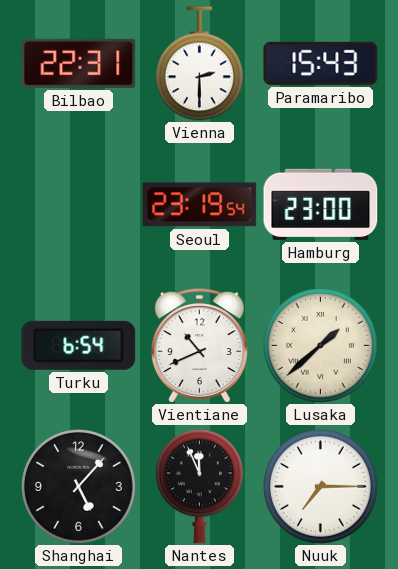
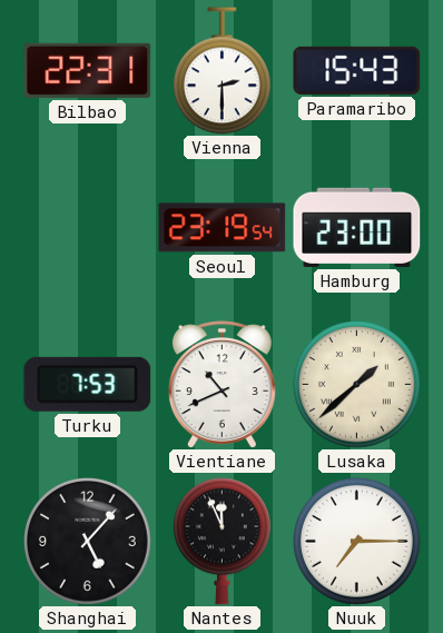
Turku: 6:54 -> 7:53
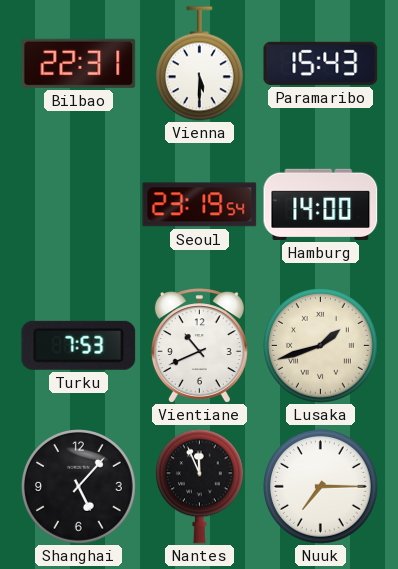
Vienna: 2:30 -> 5:30
Hamburg: 23:00 -> 14:00
Lusaka: 1:38 -> 1:42
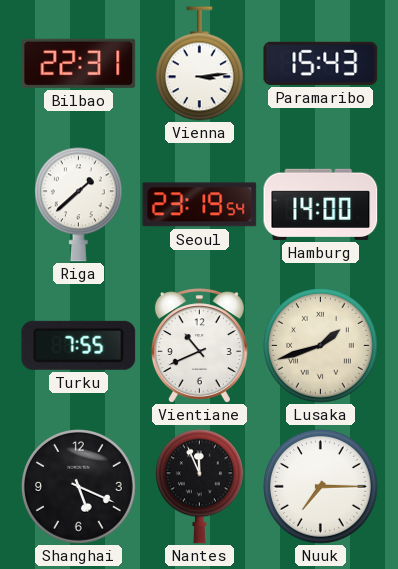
Vienna: 5:30 -> 3:14
Riga: none -> 1:38
Turku: 7:53 -> 7:55
Shanghai: 5:07 -> 5:19
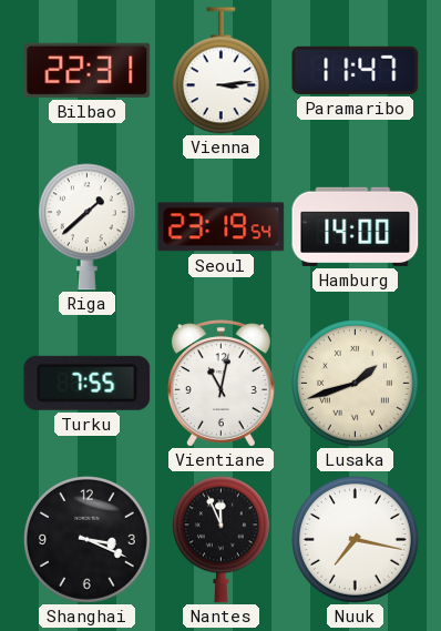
Paramaribo: 15:43 -> 11:47
Vientiane: 10:41 -> 11:02
Shanghai: 5:19 -> 3:19
Nuuk: 7:15 -> 7:17
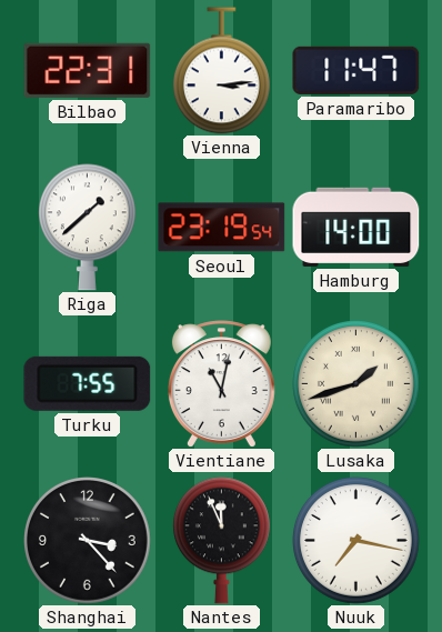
Shanghai: 3:19 -> 3:23
